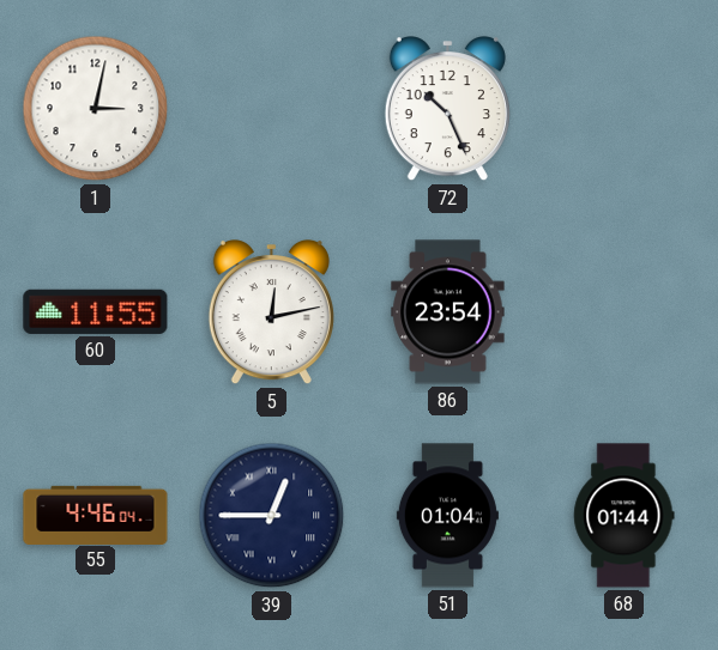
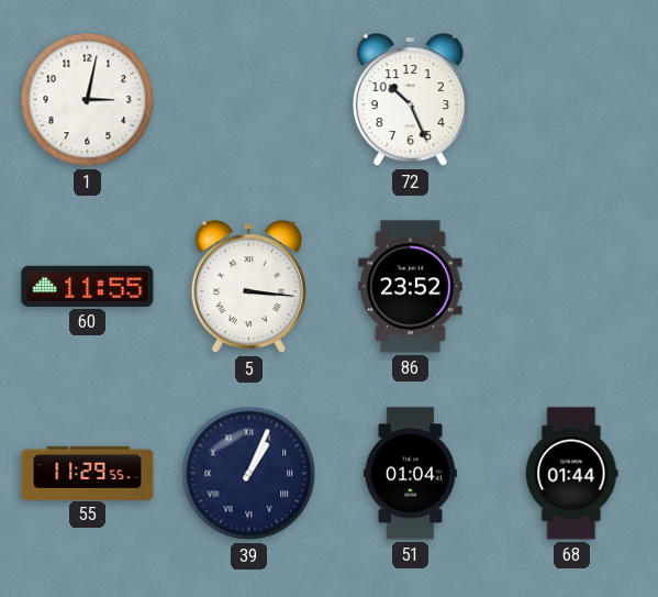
5: 12:13 -> 3:16
86: 23:54 -> 23:52
55: 4:46 -> 11:29
39: 12:45 -> 1:04
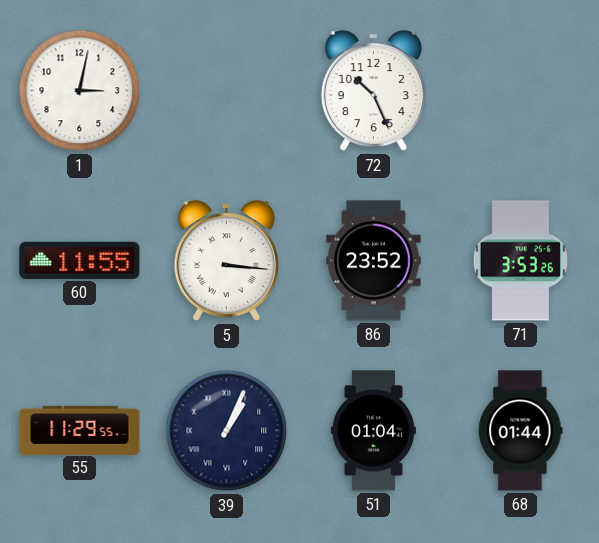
71: none -> 3:53
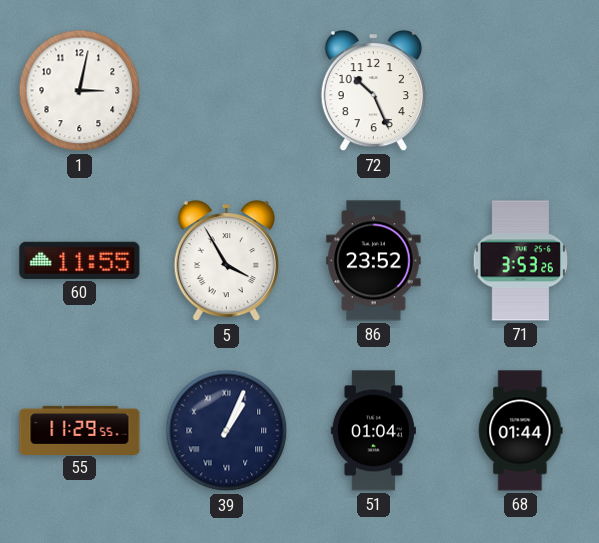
5: 3:16 -> 3:55
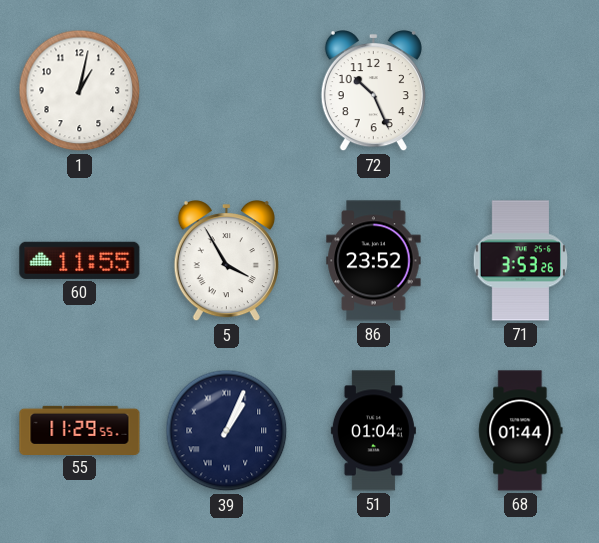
1: 3:02 -> 1:02
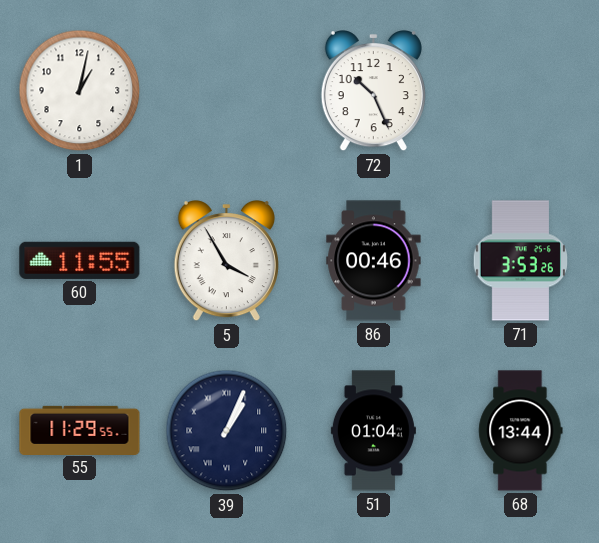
86: 23:52 -> 00:46
68: 01:44 -> 13:44
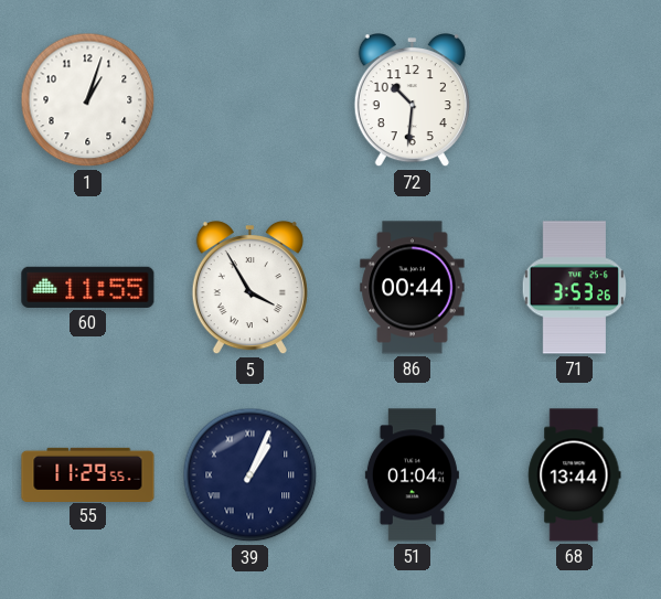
1: 1:02 -> 1:03
72: 10:26 -> 10:31
86: 00:46 -> 00:44
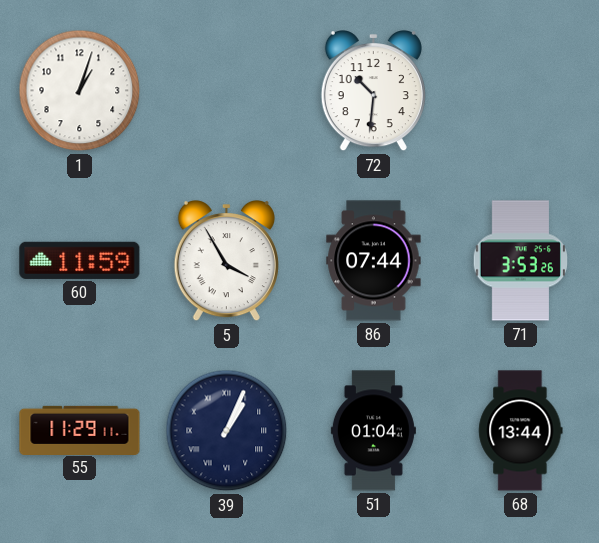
60: 11:55 -> 11:59
86: 00:44 -> 07:44
55: 11:29:55 -> 11:29:11
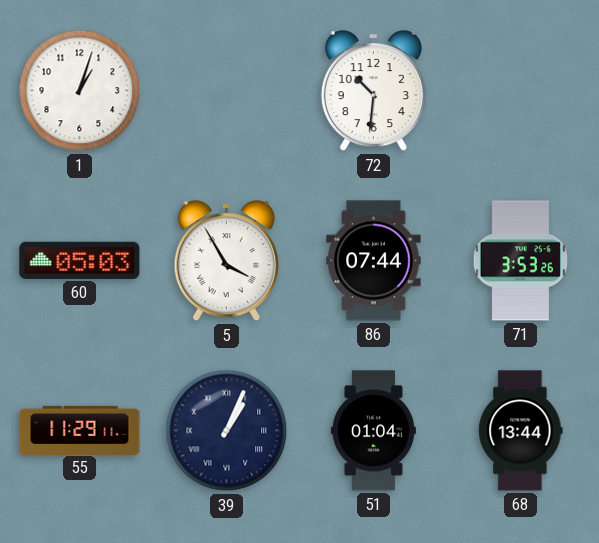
60: 11:59 -> 05:03
